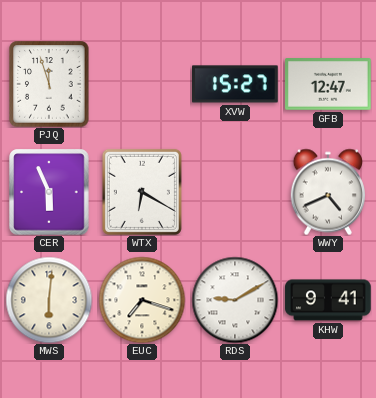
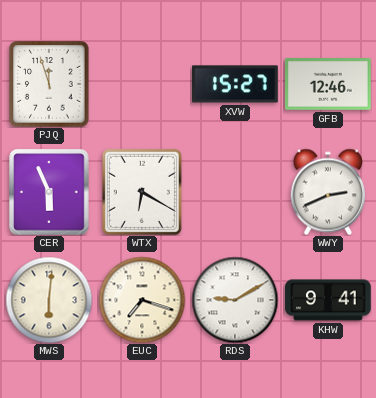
GFB: 12:47 -> 12:46
WWY: 4:41 -> 2:41
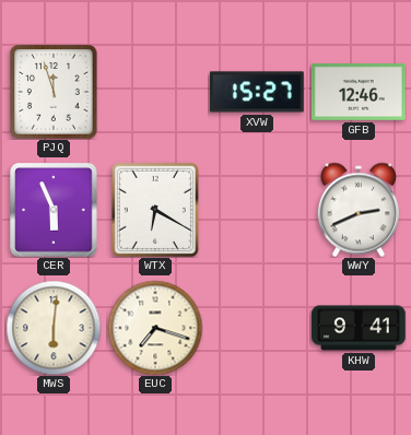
RDS: 9:10 -> none
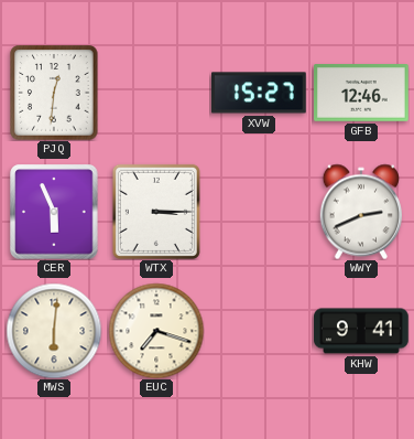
PJQ: 11:57 -> 12:31
WTX: 6:20 -> 3:15
